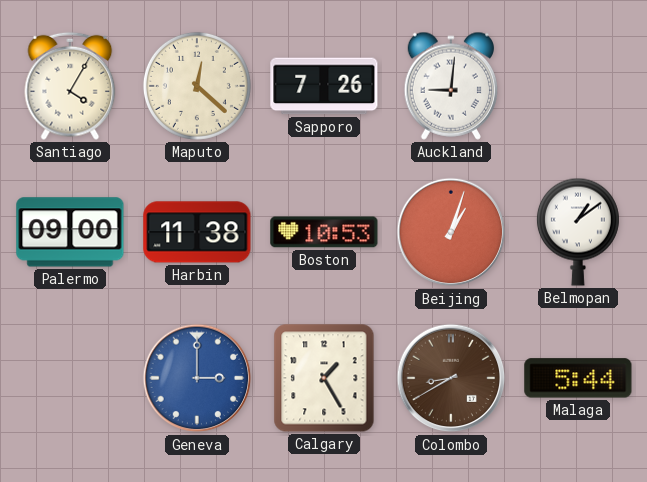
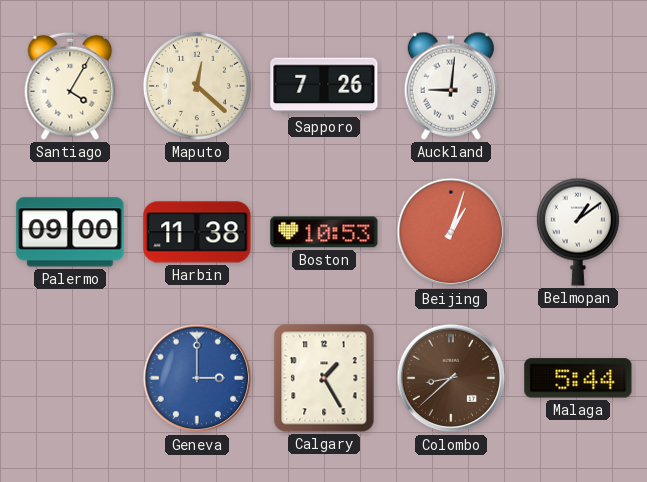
Colombo: 8:40 -> 8:38
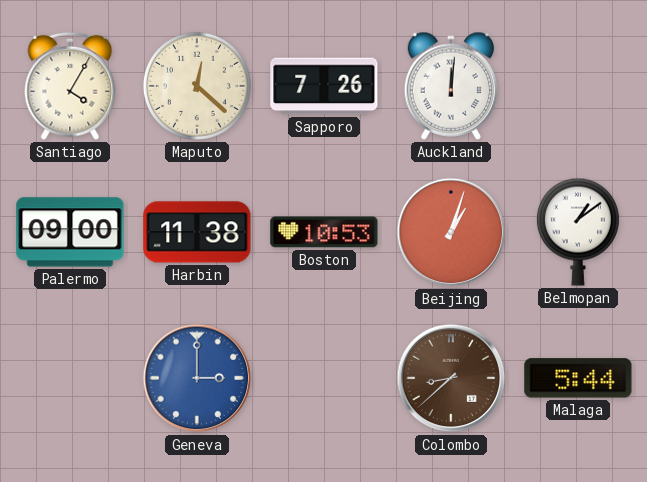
Auckland: 9:01 -> 12:01
Calgary: 1:25 -> none
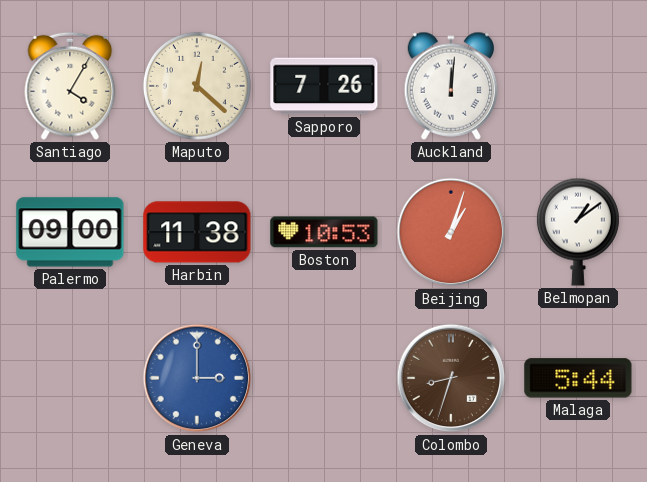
Colombo: 8:38 -> 8:33
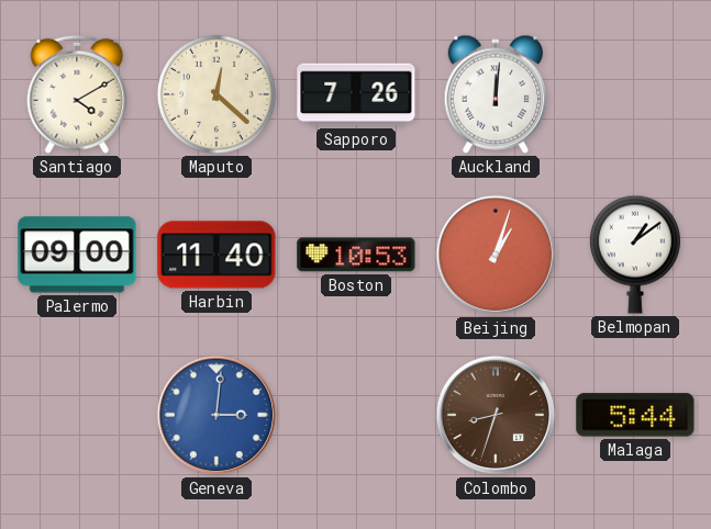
Santiago: 4:05 -> 4:10
Harbin: 11:38 -> 11:40
Geneva: 3:00 -> 3:01
